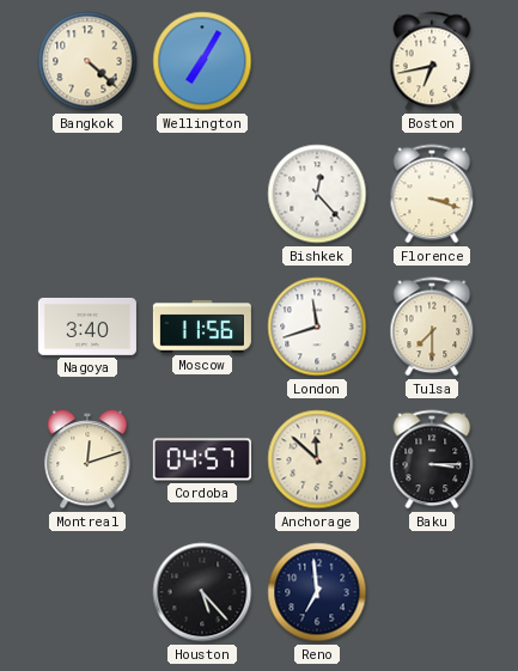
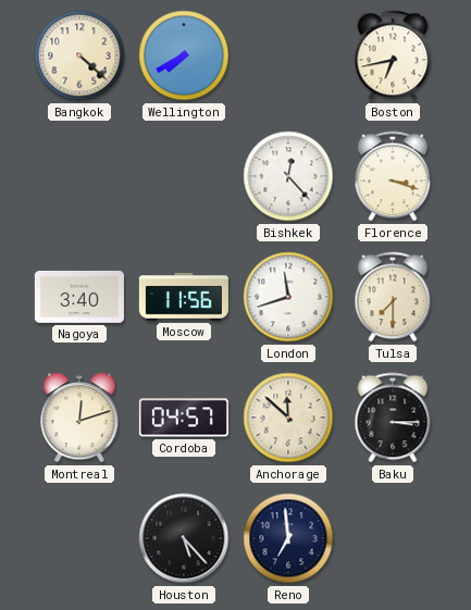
Wellington: 7:05 -> 7:40
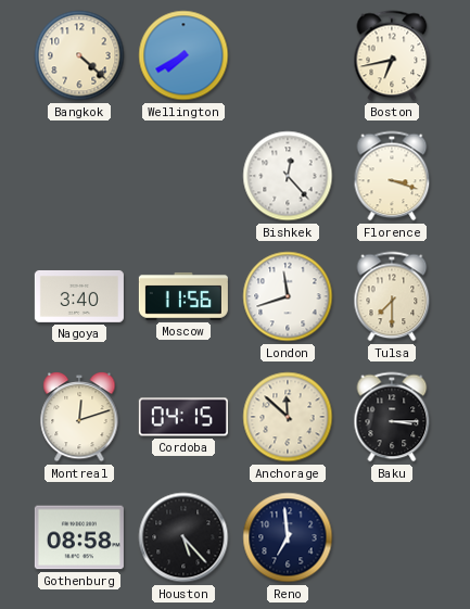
Cordoba: 04:57 -> 04:15
Gothenburg: none -> 08:58
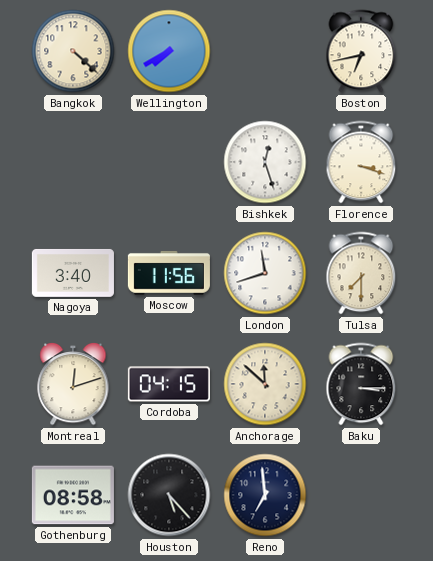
Bishkek: 12:23 -> 12:27
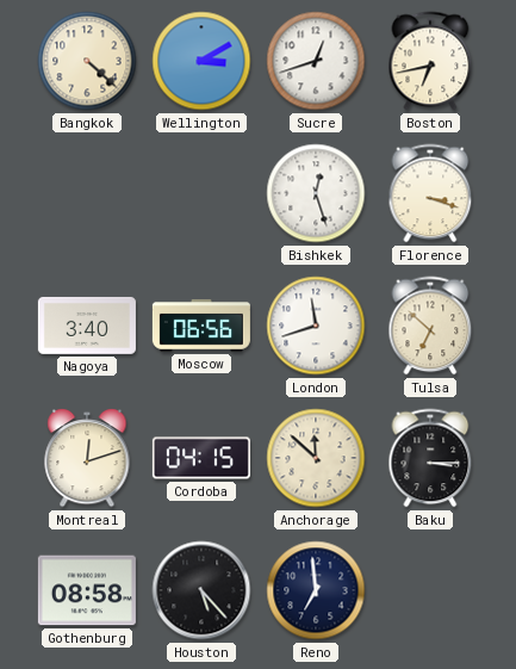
Wellington: 7:40 -> 3:10
Sucre: none -> 12:42
Moscow: 11:56 -> 06:56
Tulsa: 7:30 -> 6:52
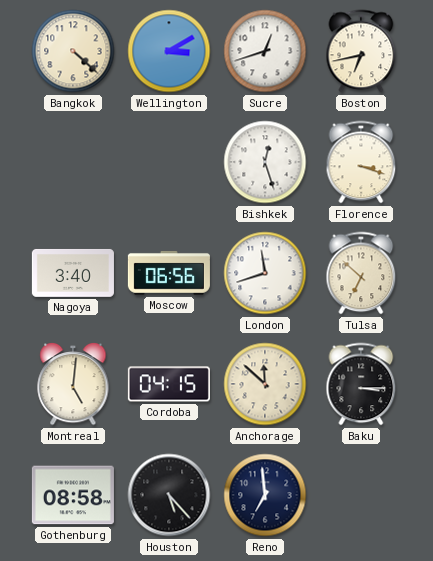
Montreal: 12:12 -> 5:01
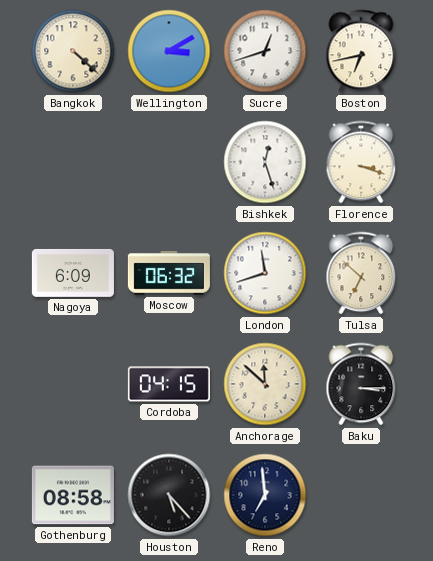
Nagoya: 3:40 -> 6:09
Moscow: 06:56 -> 06:32
Montreal: 5:01 -> none
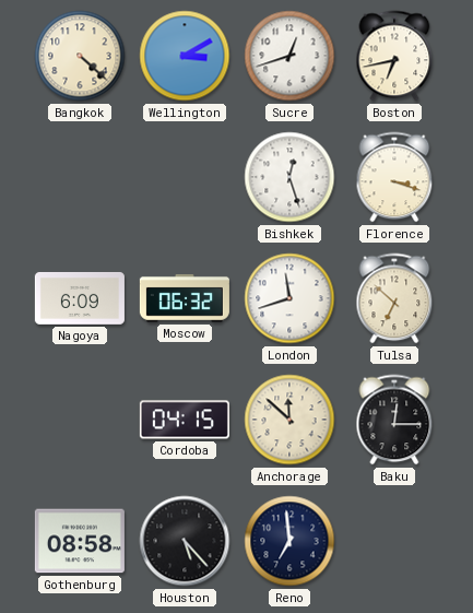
Baku: 3:15 -> 12:15
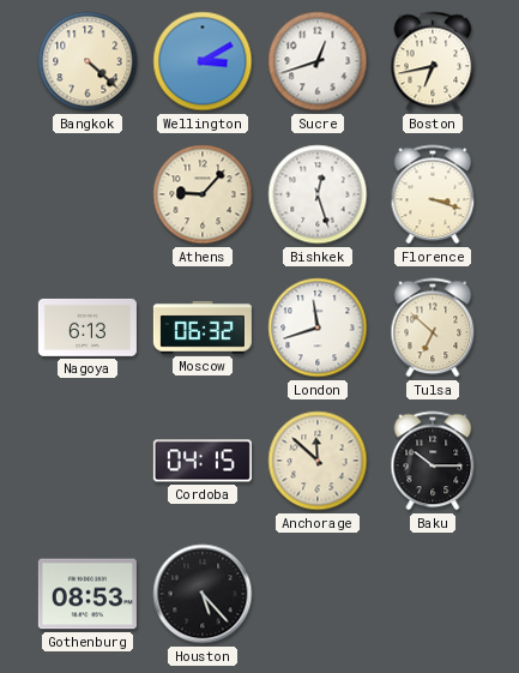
Athens: none -> 9:07
Nagoya: 6:09 -> 6:13
Baku: 12:15 -> 10:15
Gothenburg: 08:58 -> 08:53
Reno: 6:59 -> none
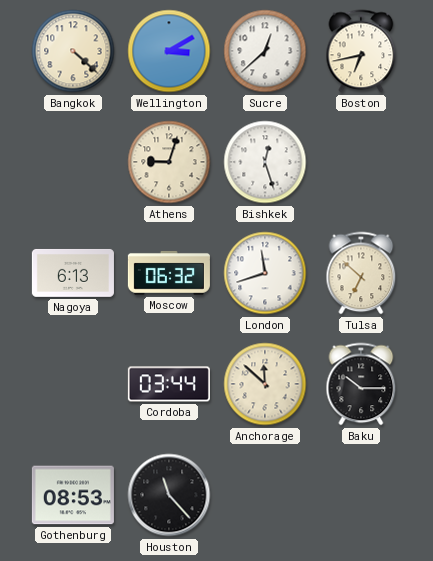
Sucre: 12:42 -> 12:38
Athens: 9:07 -> 9:03
Florence: 3:18 -> none
Cordoba: 04:15 -> 03:44
Houston: 5:23 -> 11:23
